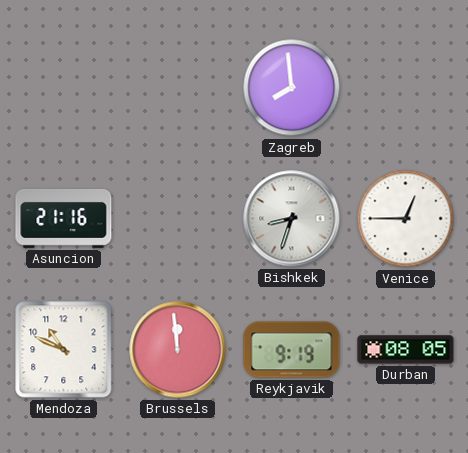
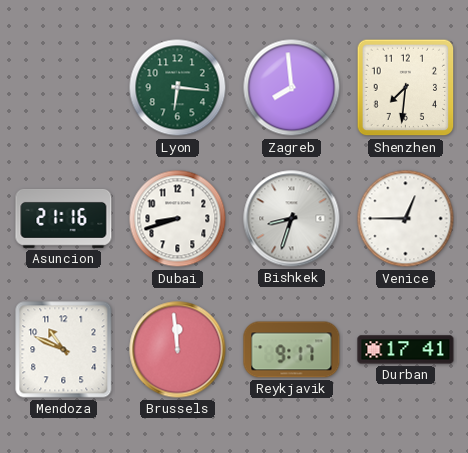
Lyon: none -> 6:16
Shenzhen: none -> 7:31
Dubai: none -> 8:42
Reykjavik: 9:19 -> 9:17
Durban: 08:05 -> 17:41
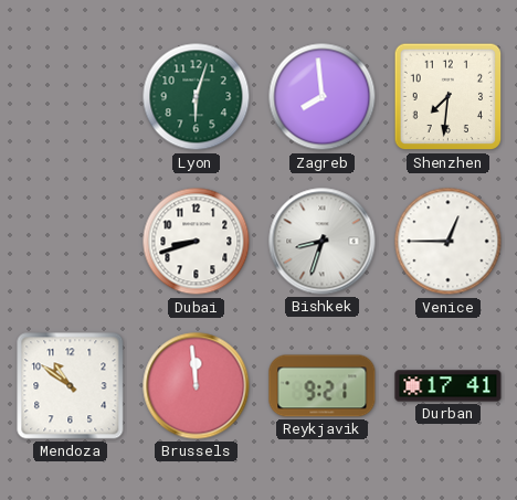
Lyon: 6:16 -> 6:03
Asuncion: 21:16 -> none
Mendoza: 10:49 -> 10:51
Reykjavik: 9:17 -> 9:21
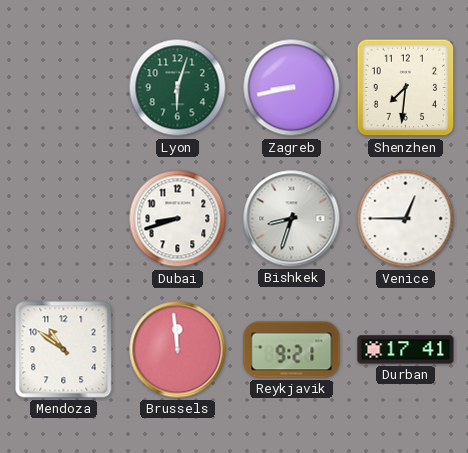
Zagreb: 7:59 -> 8:43
